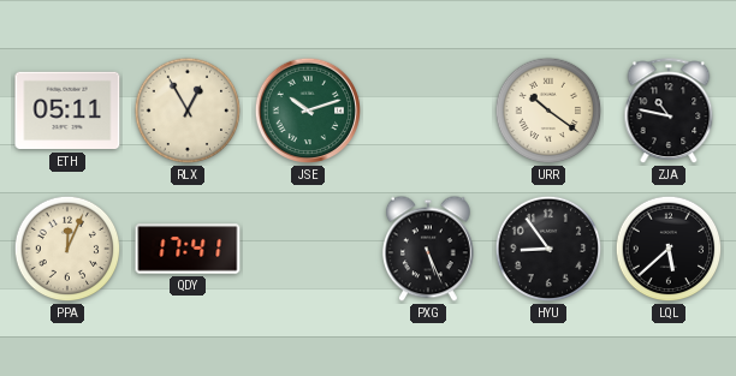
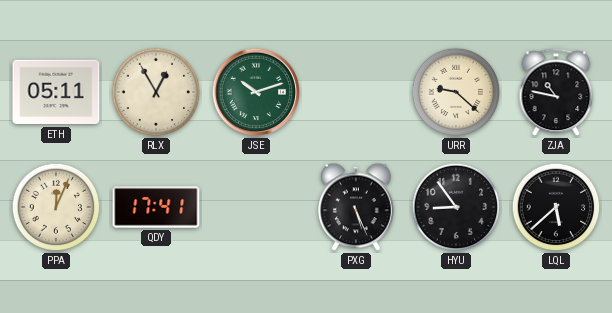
URR: 10:21 -> 9:22
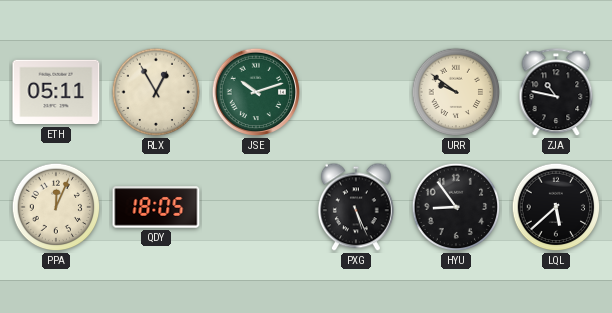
URR: 9:22 -> 9:51
QDY: 17:41 -> 18:05
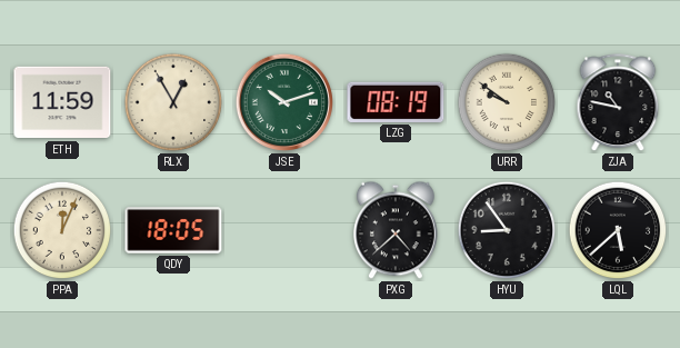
ETH: 05:11 -> 11:59
LZG: none -> 08:19
PXG: 5:26 -> 4:38
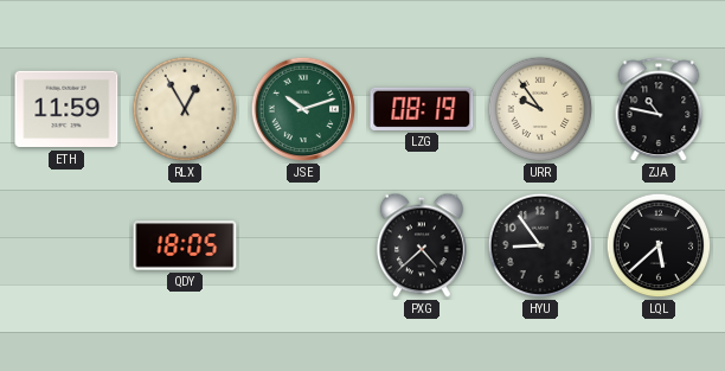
URR: 9:51 -> 9:54
PPA: 12:04 -> none
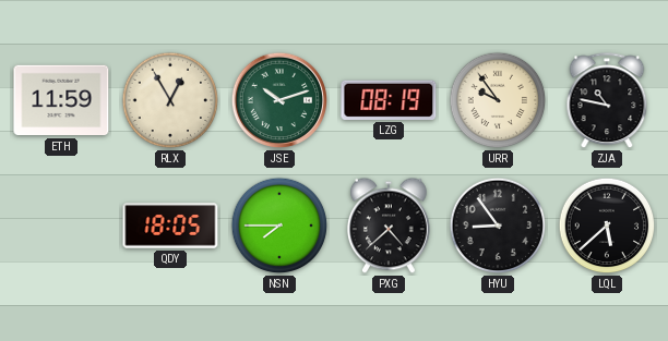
NSN: none -> 7:45
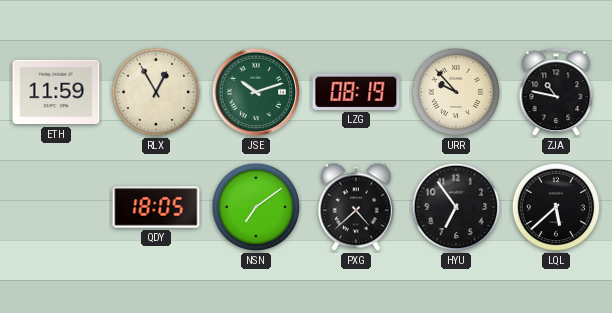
URR: 9:54 -> 9:53
NSN: 7:45 -> 7:09
HYU: 8:54 -> 6:54
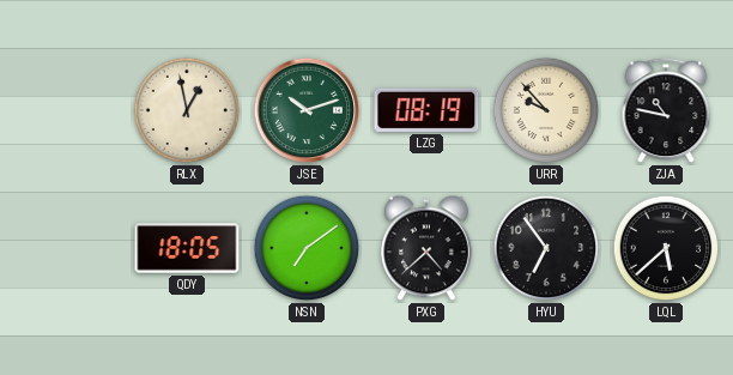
ETH: 11:59 -> none
RLX: 12:55 -> 12:58
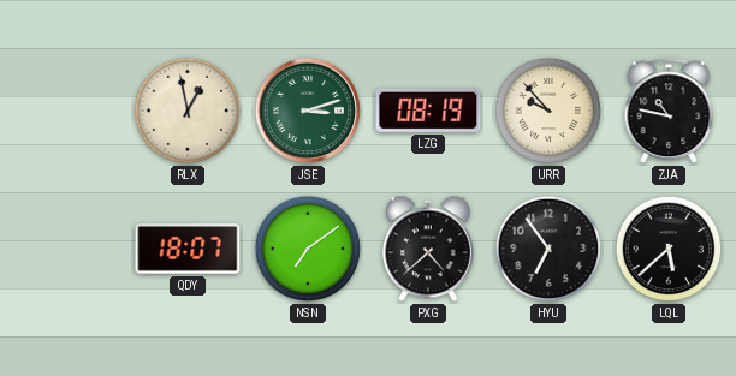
JSE: 10:12 -> 3:12
QDY: 18:05 -> 18:07
